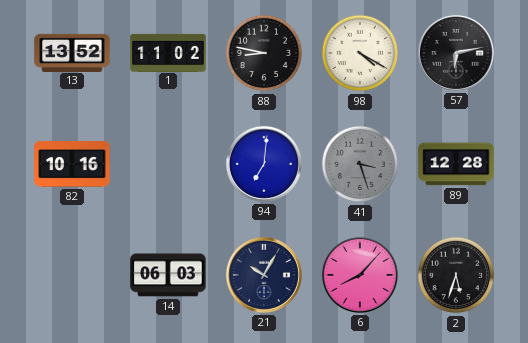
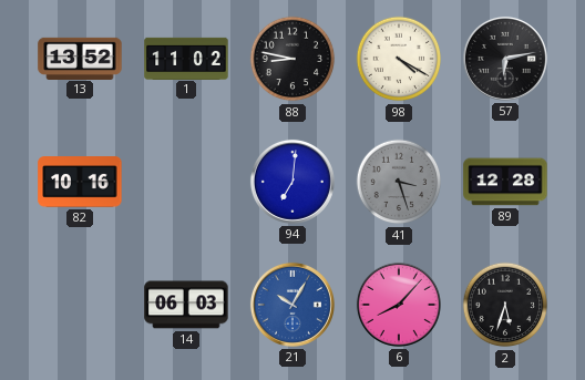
21 dial: navy -> blue
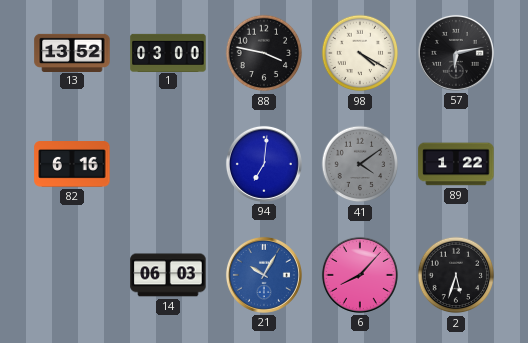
1: 11:02 -> 03:00
88: 8:47 -> 3:47
82: 10:16 -> 6:16
41: 3:27 -> 4:09
89: 12:28 -> 1:22
